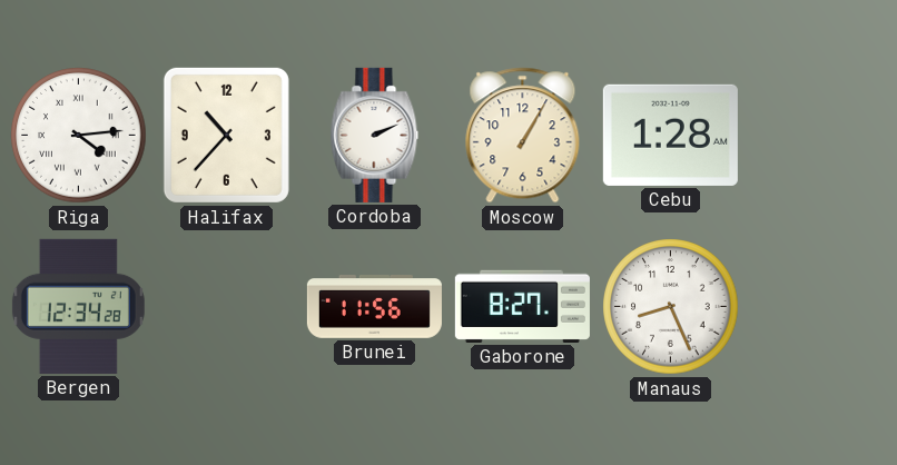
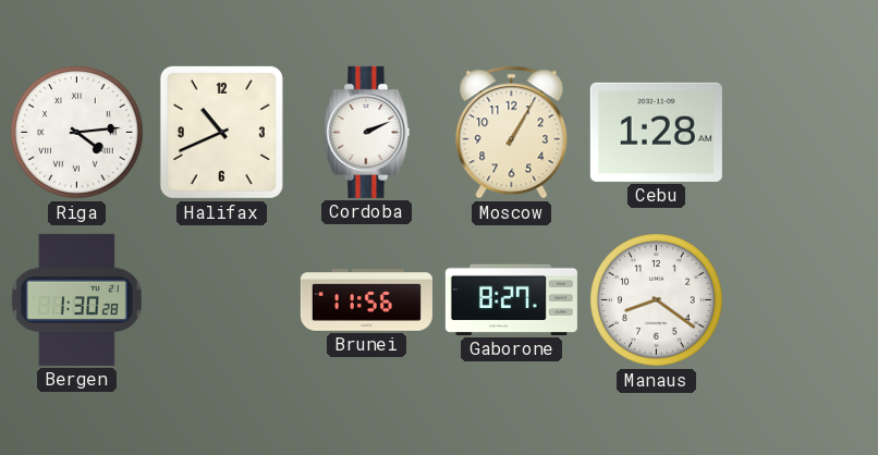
Halifax: 10:37 -> 10:41
Bergen: 12:34 -> 1:30
Manaus: 8:26 -> 8:21
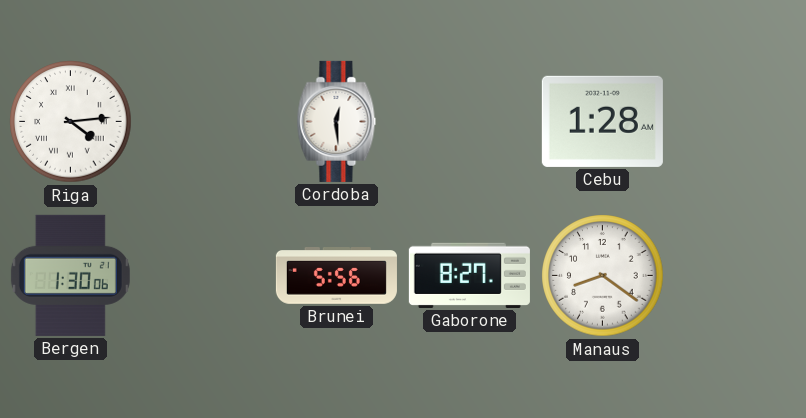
Halifax: 10:41 -> none
Cordoba: 2:11 -> 12:29
Moscow: 1:05 -> none
Bergen: 1:30:28 -> 1:30:06
Brunei: 11:56 -> 5:56
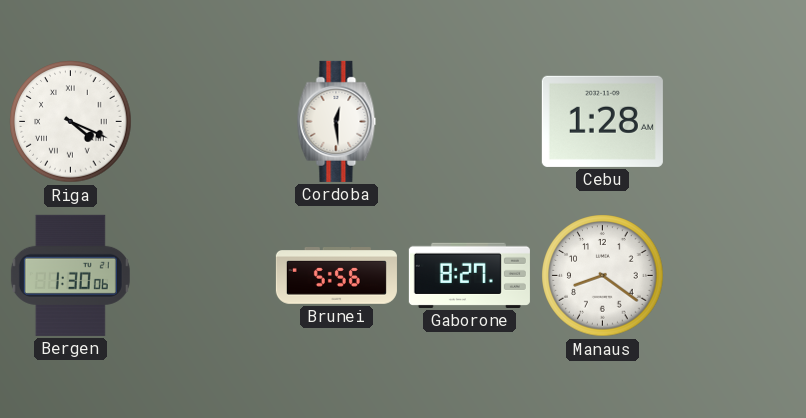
Riga: 4:14 -> 4:19
